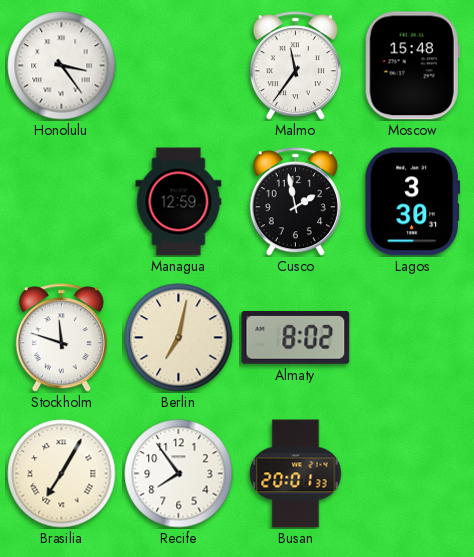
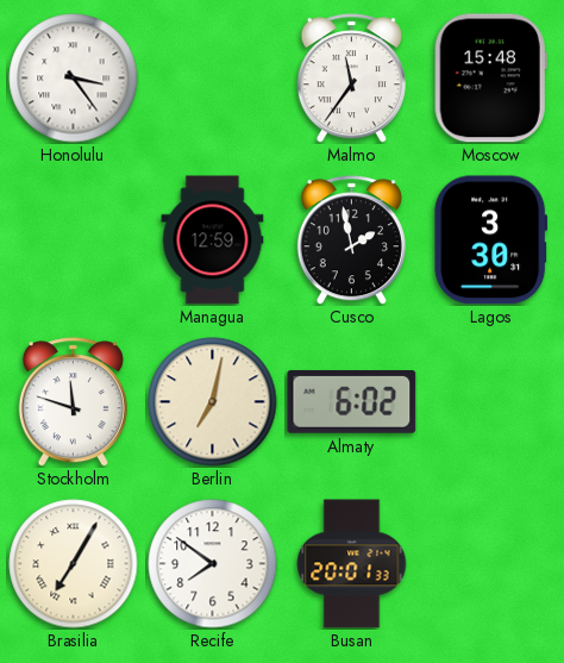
Almaty: 8:02 -> 6:02
Recife: 7:54 -> 7:51
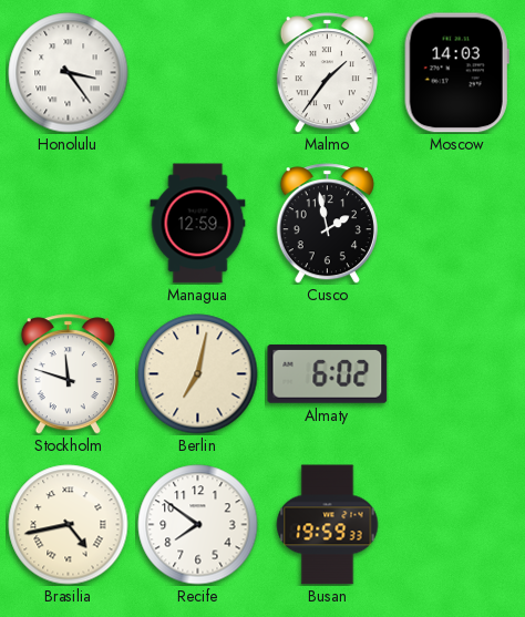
Malmo: 11:36 -> 1:36
Moscow: 15:48 -> 14:03
Lagos: 3:30 -> none
Brasilia: 7:05 -> 4:43
Busan: 20:01 -> 19:59
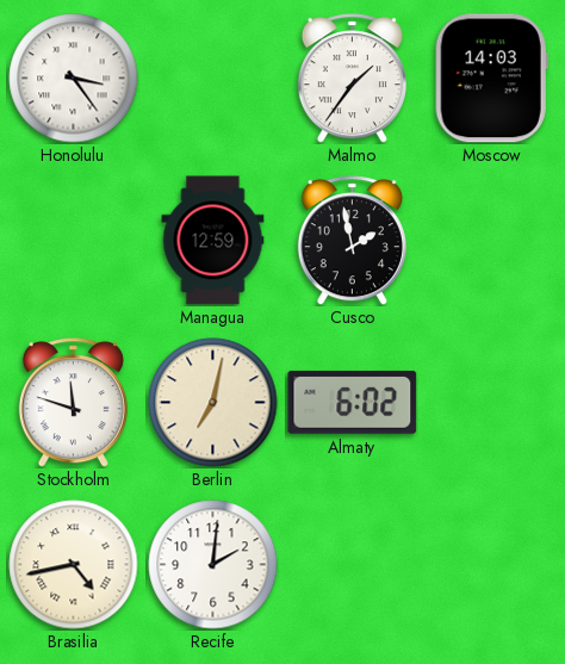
Recife: 7:51 -> 2:01
Busan: 19:59 -> none
